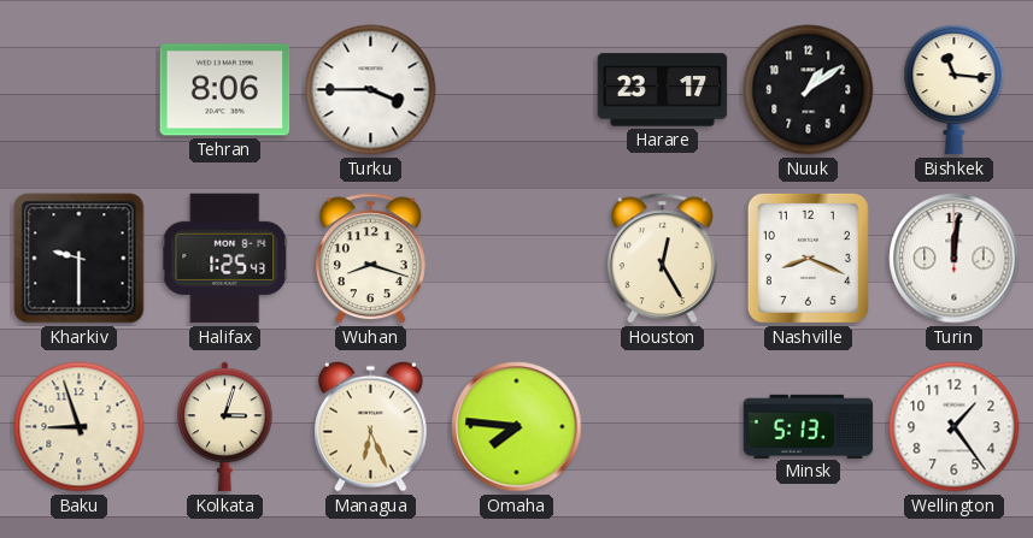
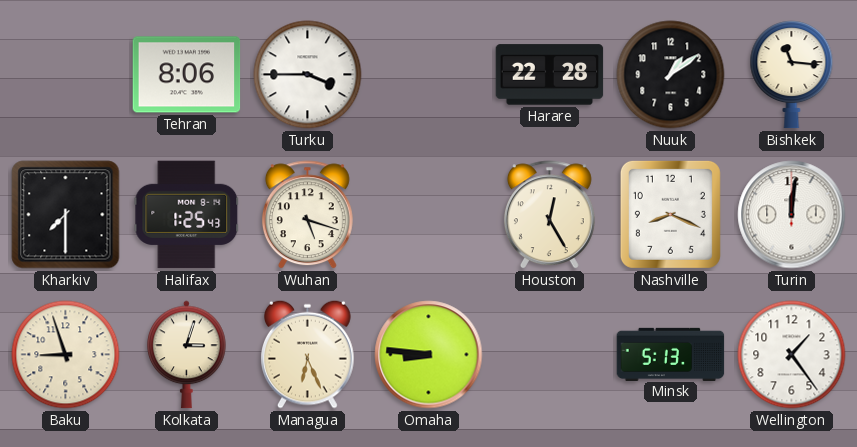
Harare: 23:17 -> 22:28
Kharkiv: 9:30 -> 7:30
Wuhan: 8:18 -> 5:18
Omaha: 7:46 -> 8:46
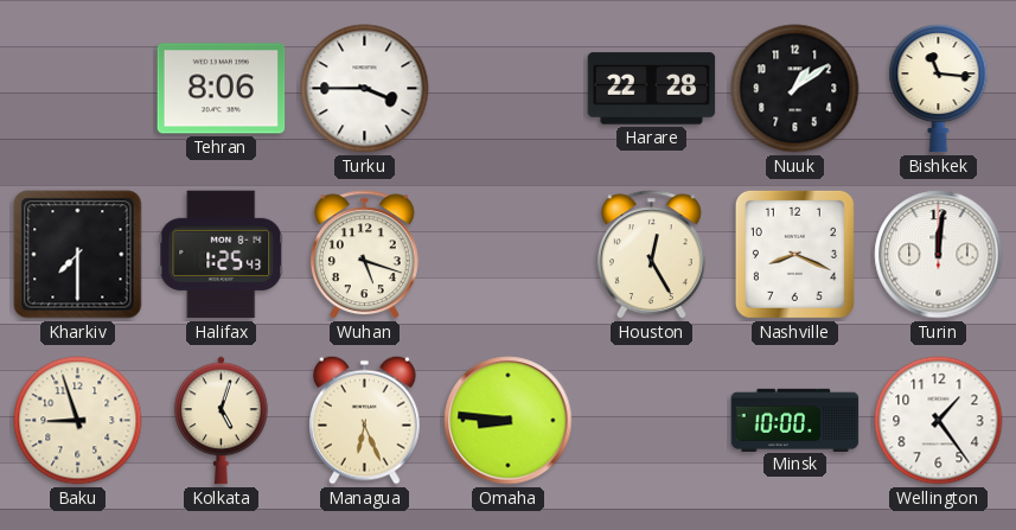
Kolkata: 3:03 -> 5:03
Minsk: 5:13 -> 10:00
